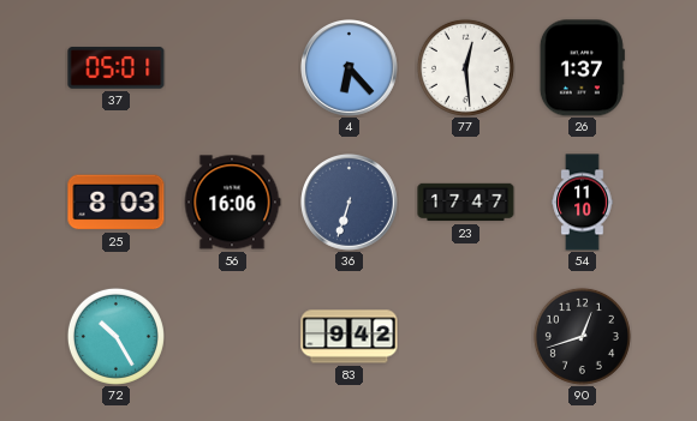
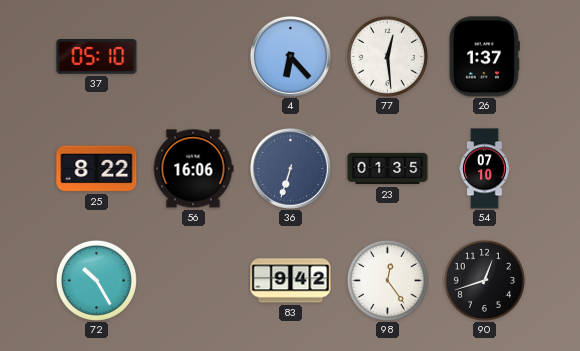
37: 05:01 -> 05:10
25: 8:03 -> 8:22
23: 17:47 -> 01:35
54: 11:10 -> 07:10
98: none -> 12:24
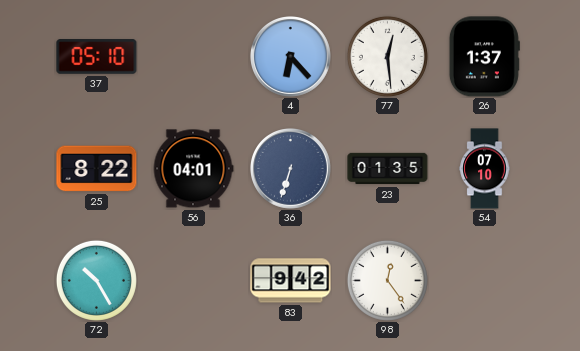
56: 16:06 -> 04:01
90: 12:42 -> none
